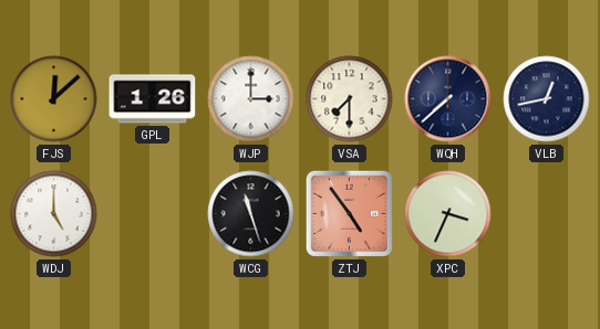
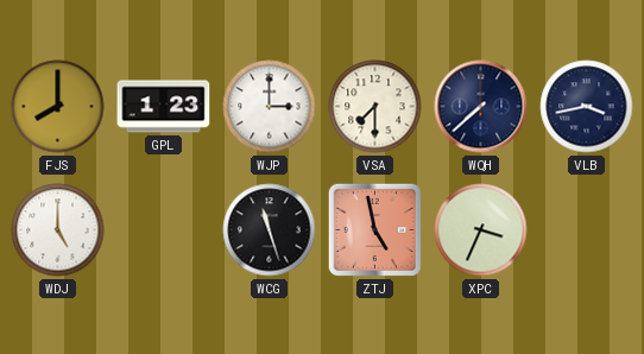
FJS: 12:08 -> 8:00
GPL: 1:26 -> 1:23
VLB: 12:43 -> 3:43
ZTJ: 4:54 -> 4:58
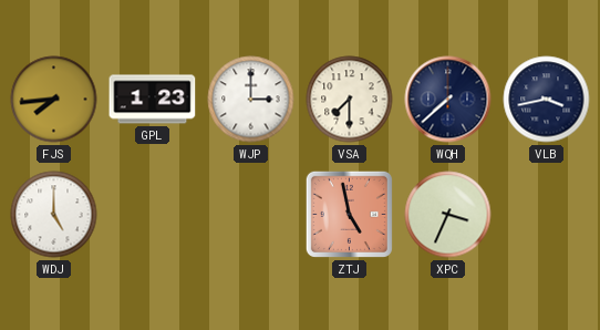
FJS: 8:00 -> 7:44
WCG: 11:27 -> none
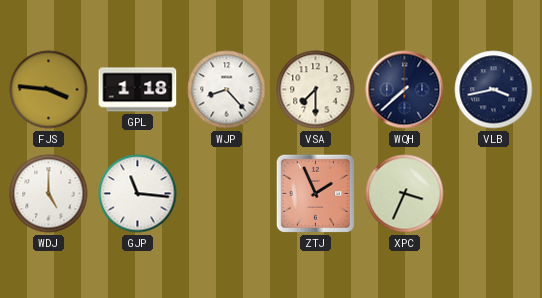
FJS: 7:44 -> 3:46
GPL: 1:23 -> 1:18
WJP: 3:00 -> 8:23
GJP: none -> 11:16
ZTJ: 4:58 -> 1:56
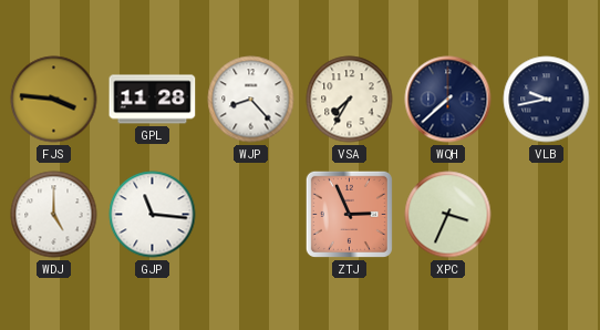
GPL: 1:18 -> 11:28
VSA: 7:30 -> 7:35
VLB: 3:43 -> 9:43
ZTJ: 1:56 -> 2:56
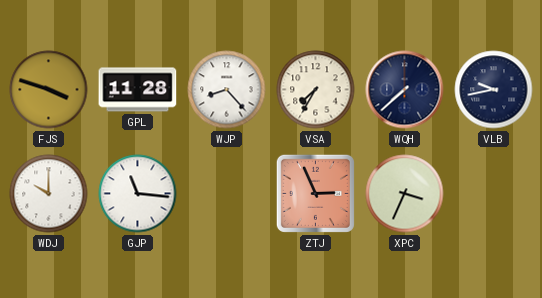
FJS: 3:46 -> 3:48
WDJ: 5:00 -> 10:00
